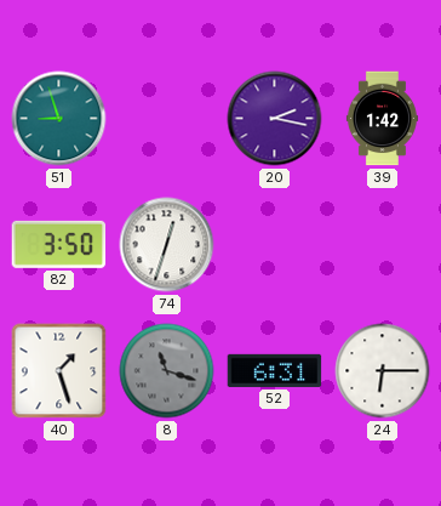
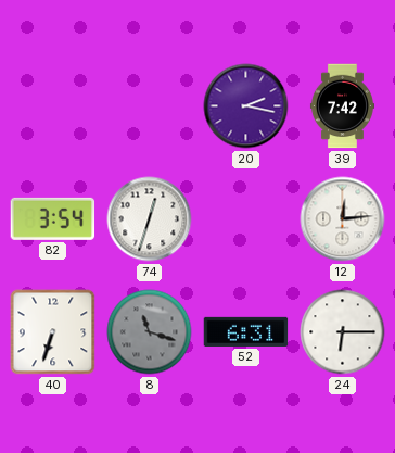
51: 8:57 -> none
39: 1:42 -> 7:42
82: 3:50 -> 3:54
12: none -> 12:14
40: 1:27 -> 6:33
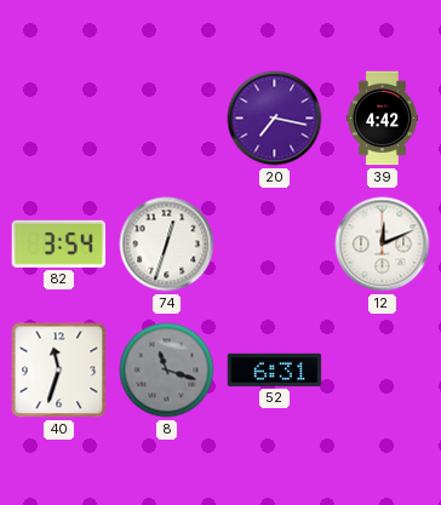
20: 2:17 -> 7:17
39: 7:42 -> 4:42
12: 12:14 -> 12:11
40: 6:33 -> 11:33
24: 6:15 -> none
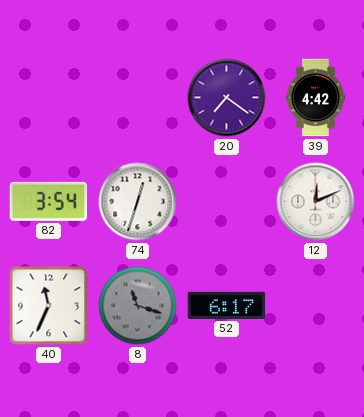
20: 7:17 -> 7:21
40: 11:33 -> 11:34
52: 6:31 -> 6:17
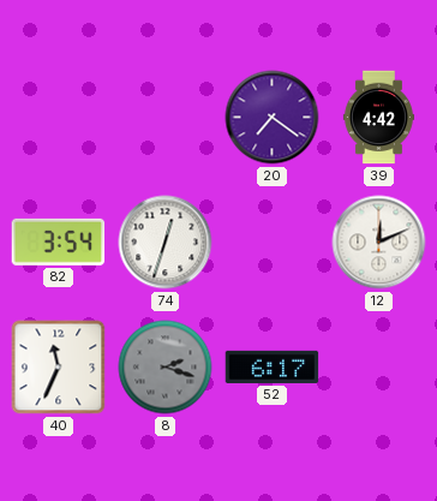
8: 11:18 -> 2:18
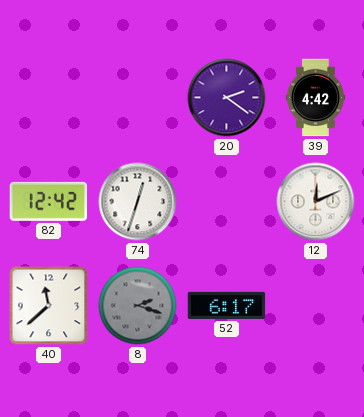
20: 7:21 -> 2:21
82: 3:54 -> 12:42
40: 11:34 -> 11:38
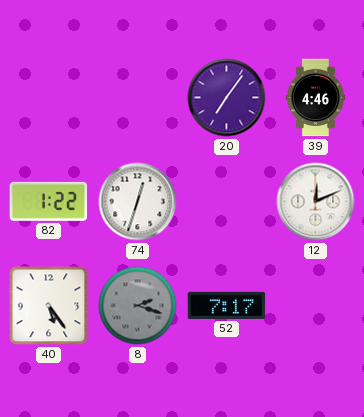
20: 2:21 -> 7:06
39: 4:42 -> 4:46
82: 12:42 -> 1:22
40: 11:38 -> 5:24
52: 6:17 -> 7:17
